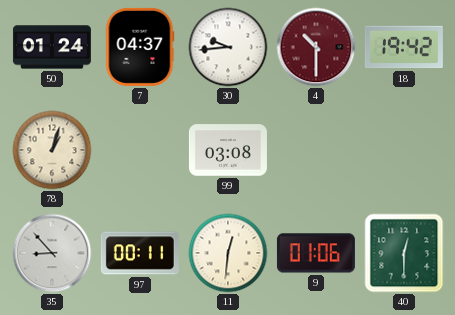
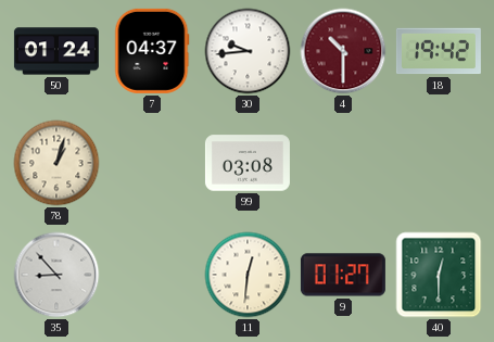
97: 00:11 -> none
9: 01:06 -> 01:27
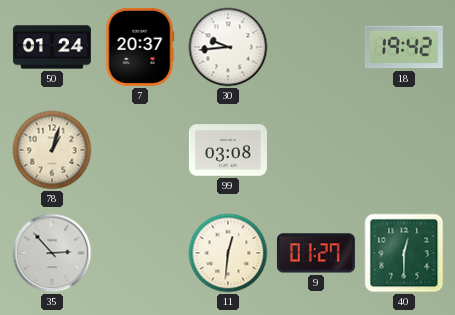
7: 04:37 -> 20:37
4: 10:30 -> none
35: 8:53 -> 2:53
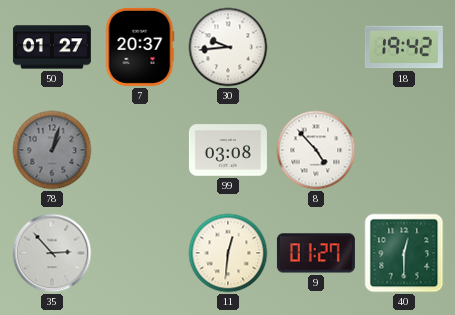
50: 01:24 -> 01:27
78 dial: cream -> grey
8: none -> 4:53
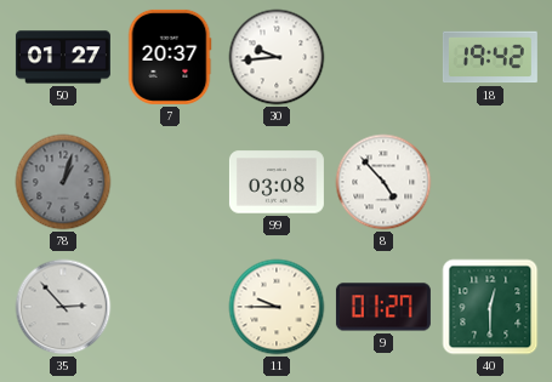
11: 12:31 -> 9:45
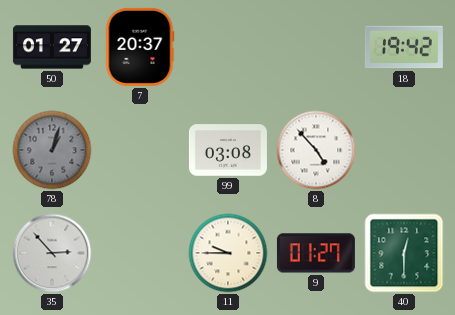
30: 9:44 -> none
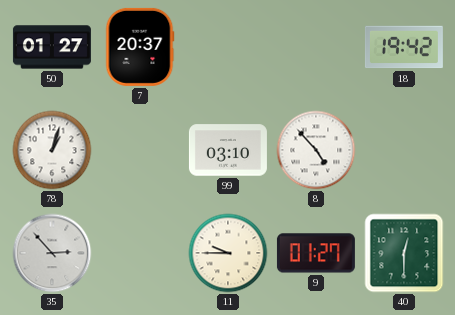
78 dial: grey -> white
99: 03:08 -> 03:10
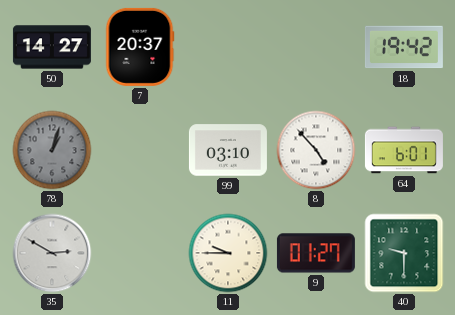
50: 01:27 -> 14:27
78 dial: white -> grey
64: none -> 6:01
35: 2:53 -> 2:50
40: 12:30 -> 9:30
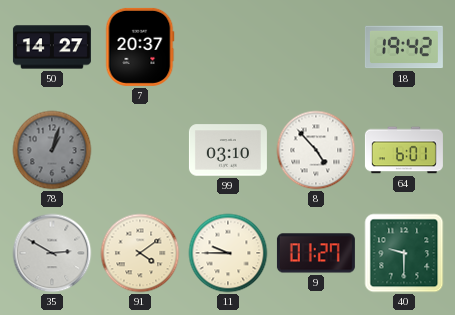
91: none -> 4:09
